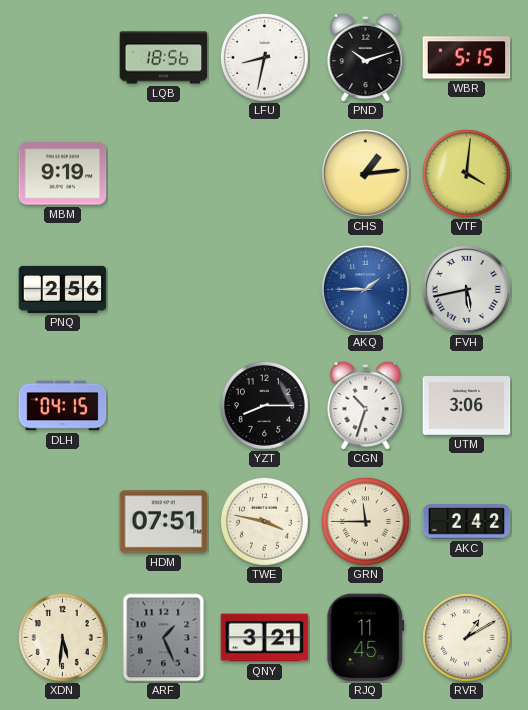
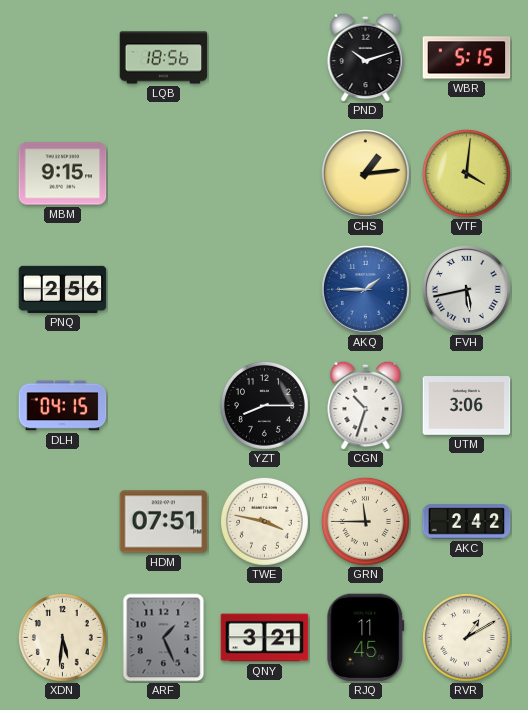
LFU: 8:32 -> none
MBM: 9:19 -> 9:15
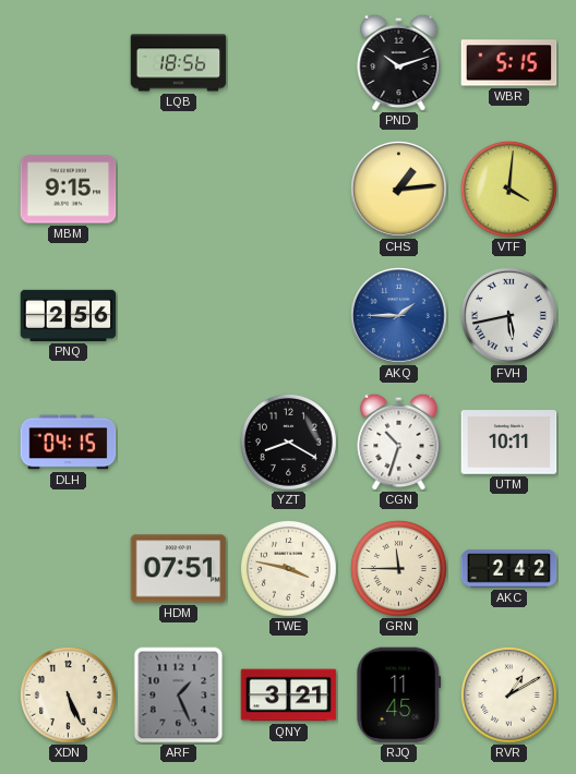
YZT: 8:15 -> 8:20
UTM: 3:06 -> 10:11
XDN: 5:31 -> 5:26
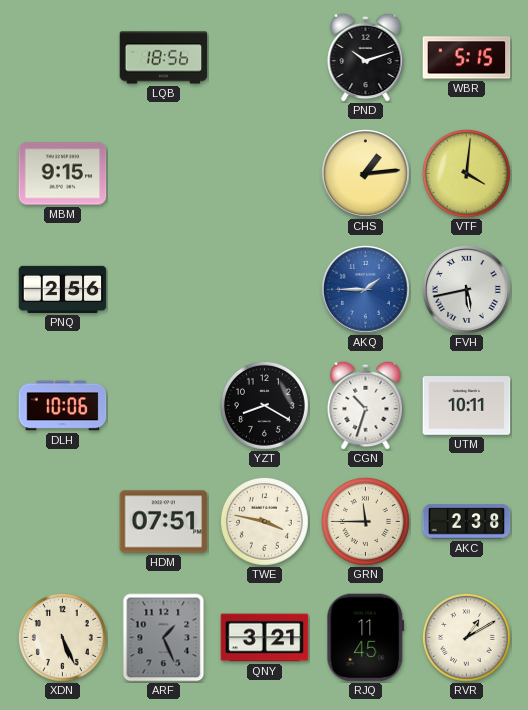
DLH: 04:15 -> 10:06
AKC: 2:42 -> 2:38
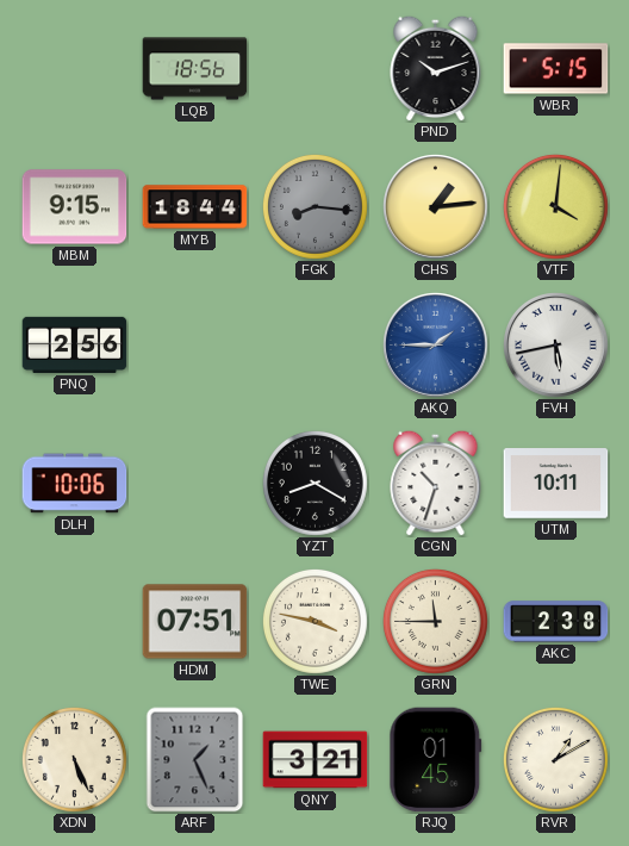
MYB: none -> 18:44
FGK: none -> 8:16
RJQ: 11:45 -> 01:45
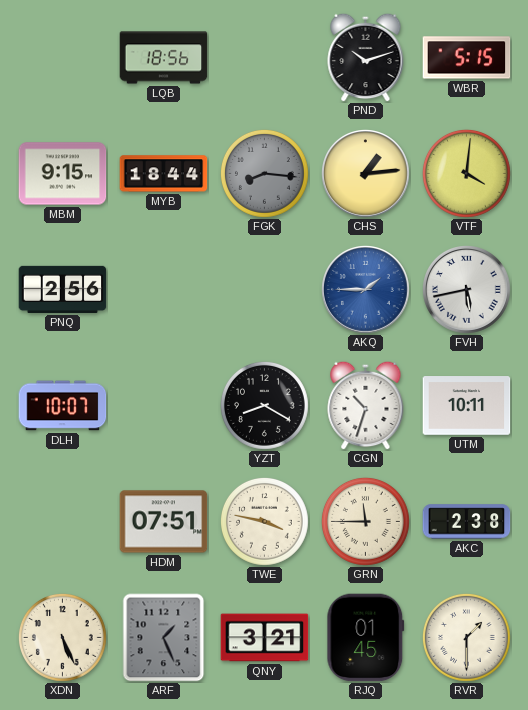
DLH: 10:06 -> 10:07
RVR: 1:10 -> 1:30
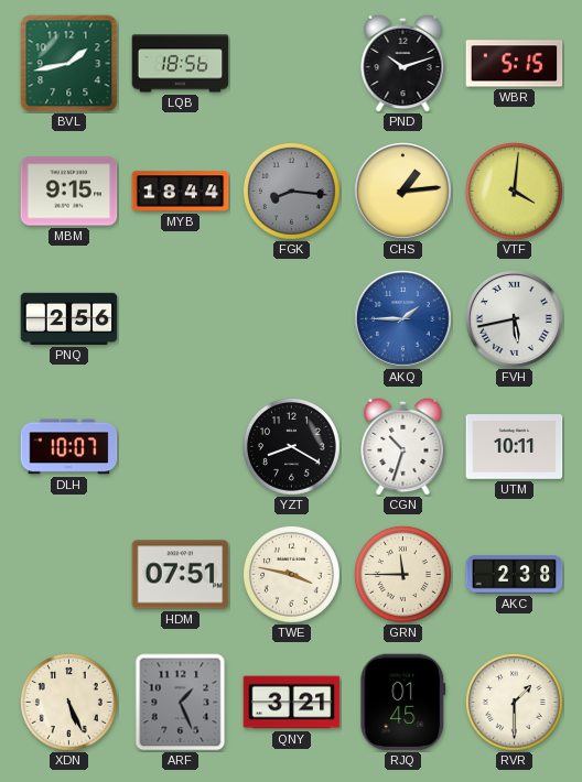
BVL: none -> 1:43
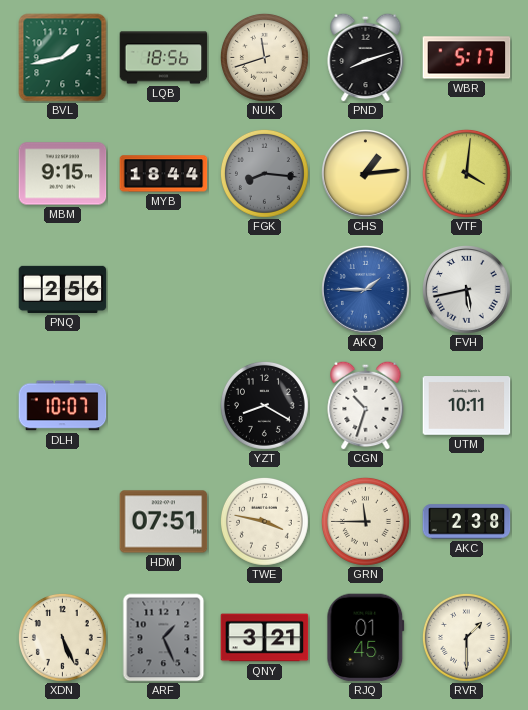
NUK: none -> 11:42
PND: 10:12 -> 8:12
WBR: 5:15 -> 5:17
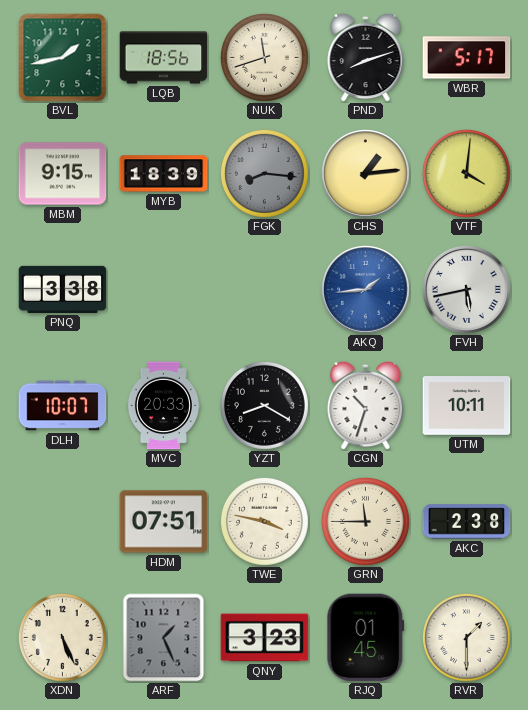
MYB: 18:44 -> 18:39
PNQ: 2:56 -> 3:38
AKQ: 1:45 -> 1:44
MVC: none -> 20:33
QNY: 3:21 -> 3:23
